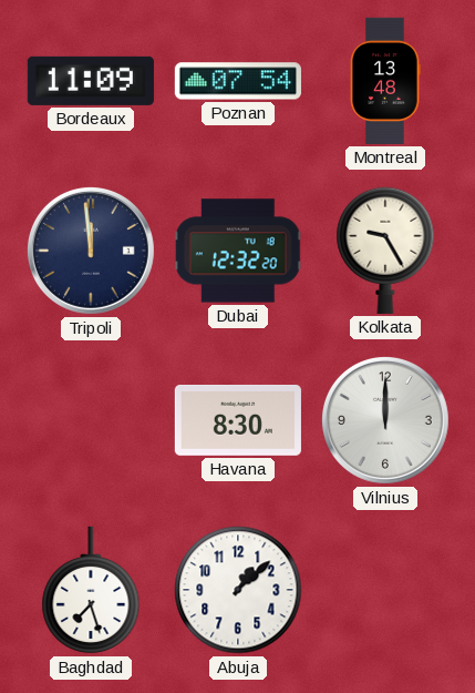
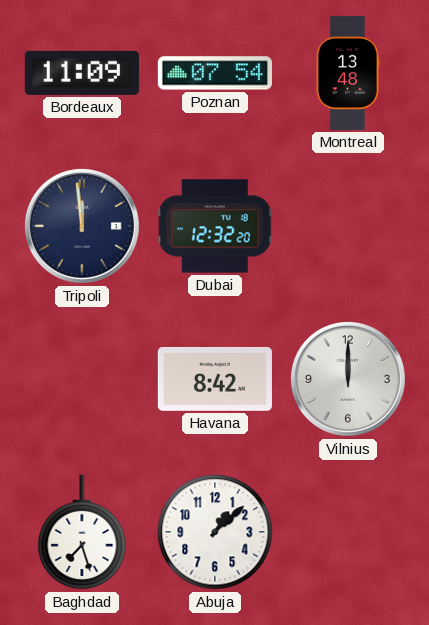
Kolkata: 9:25 -> none
Havana: 8:30 -> 8:42
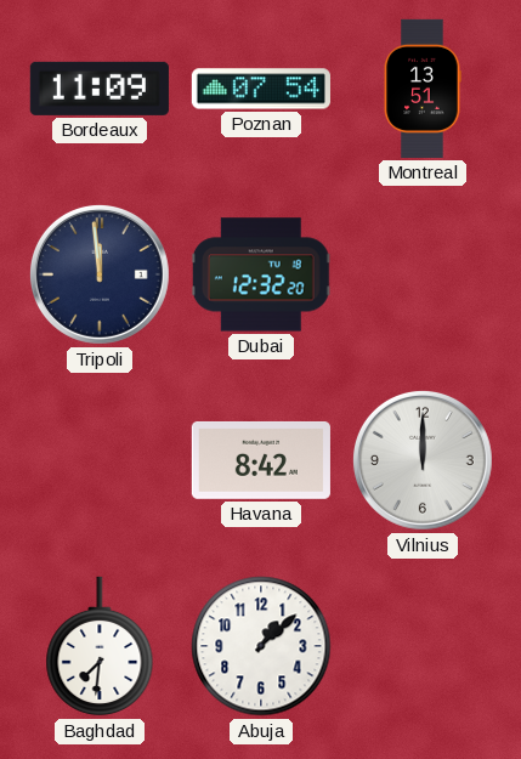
Montreal: 13:48 -> 13:51
Baghdad: 7:27 -> 7:31
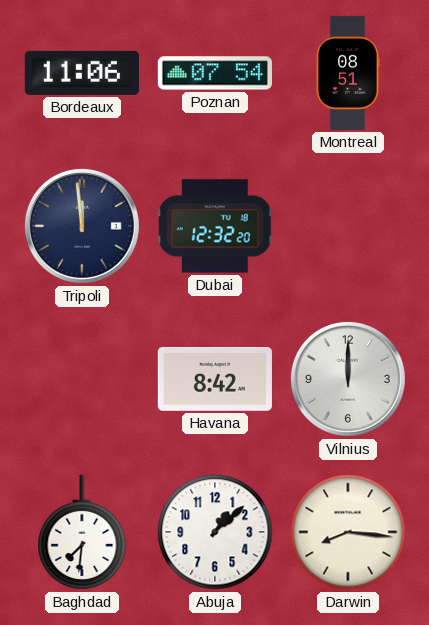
Bordeaux: 11:09 -> 11:06
Montreal: 13:51 -> 08:51
Darwin: none -> 8:16
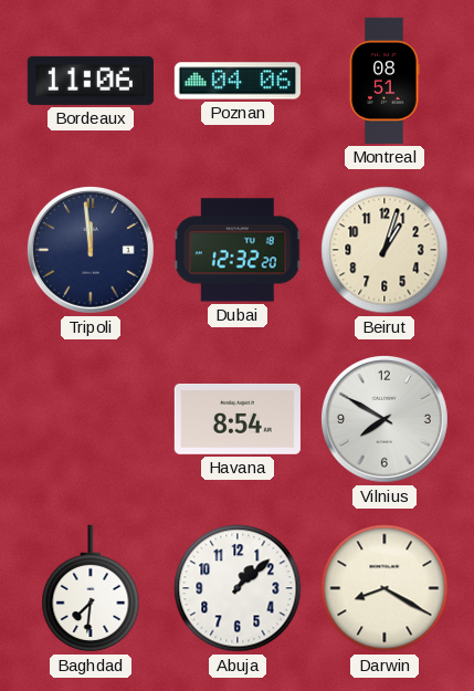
Poznan: 07:54 -> 04:06
Beirut: none -> 1:03
Havana: 8:42 -> 8:54
Vilnius: 12:00 -> 7:50
Darwin: 8:16 -> 8:20
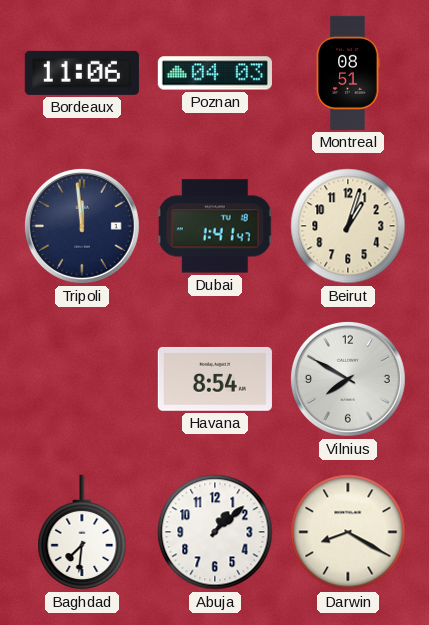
Poznan: 04:06 -> 04:03
Dubai: 12:32 -> 1:41
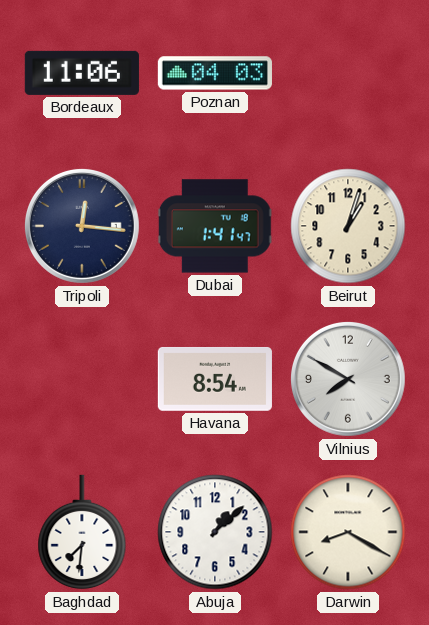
Montreal: 08:51 -> none
Tripoli: 11:59 -> 12:16
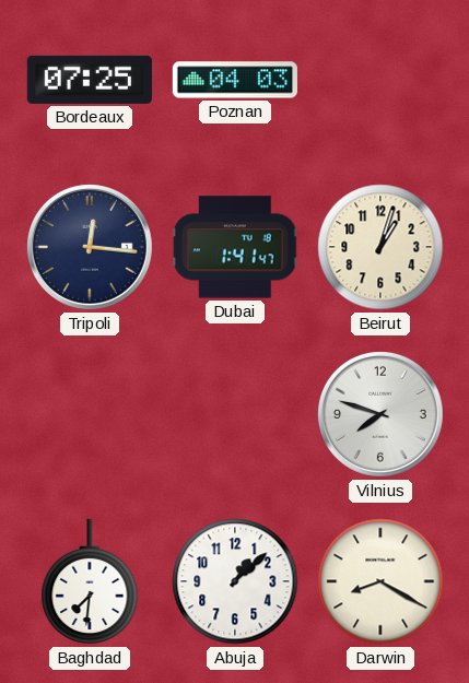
Bordeaux: 11:06 -> 07:25
Havana: 8:54 -> none
Vilnius: 7:50 -> 7:48
